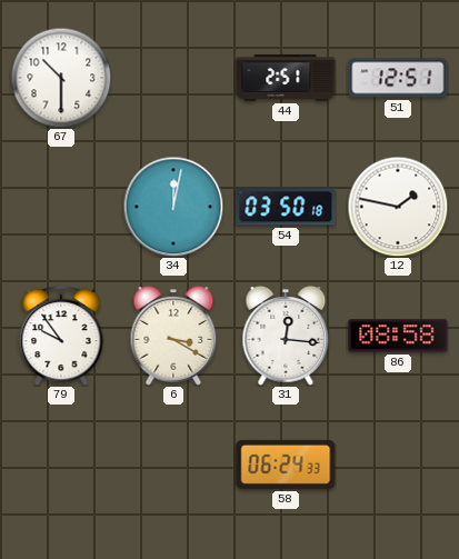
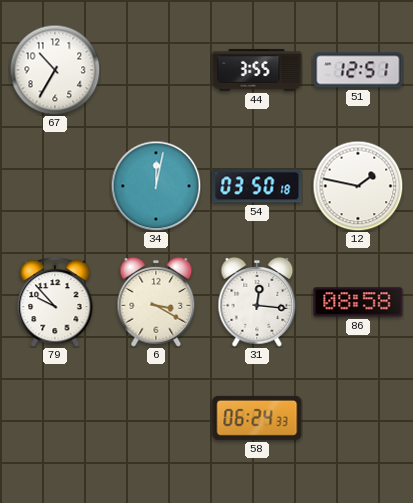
67: 10:30 -> 10:35
44: 2:51 -> 3:55
79: 9:54 -> 9:53
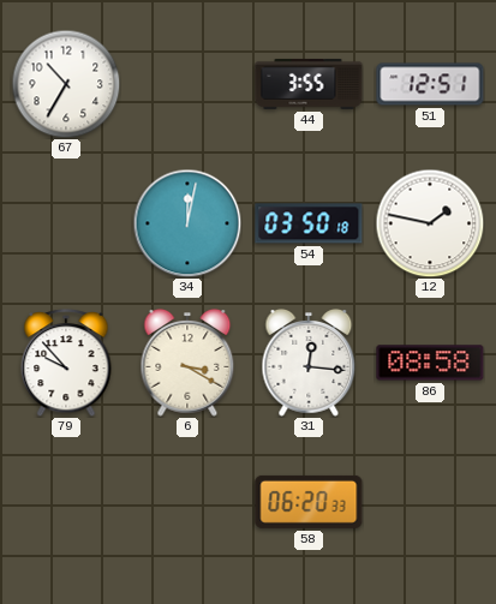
58: 06:24 -> 06:20
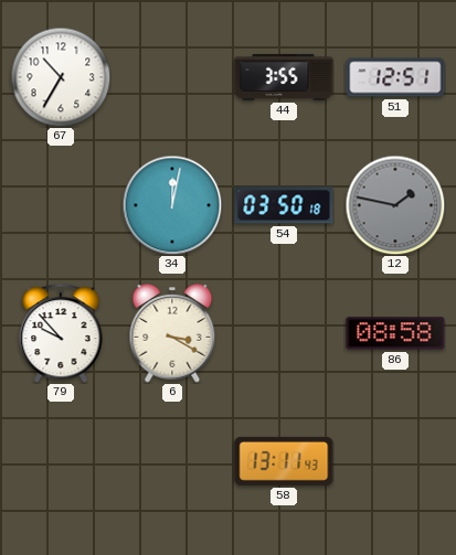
12 dial: white -> grey
31: 12:16 -> none
58: 06:20 -> 13:11
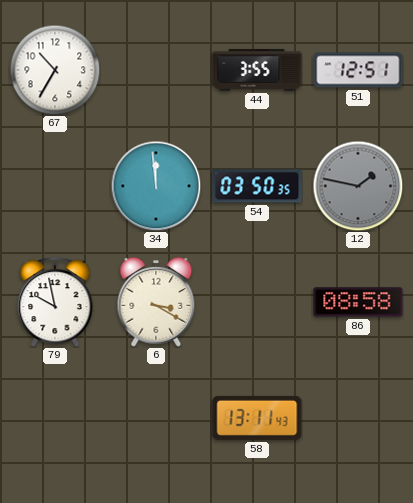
34: 12:02 -> 11:59
54: 03:50:18 -> 03:50:35
79: 9:53 -> 9:58
